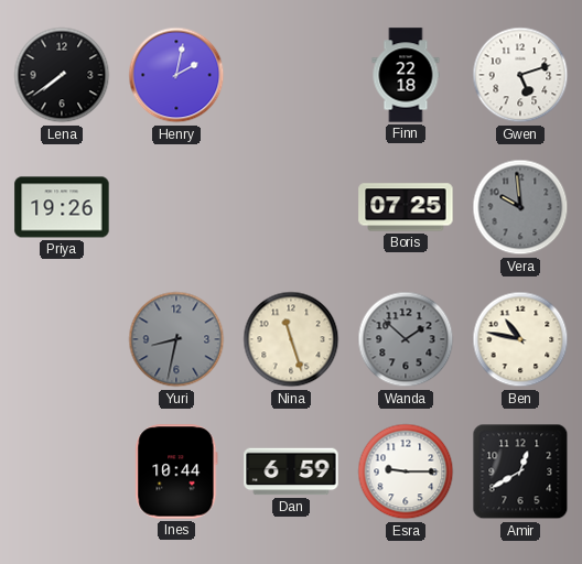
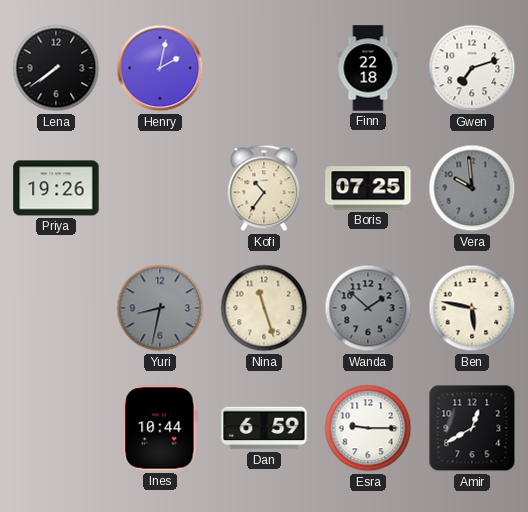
Gwen: 5:12 -> 7:12
Kofi: none -> 10:36
Ben: 10:47 -> 5:47
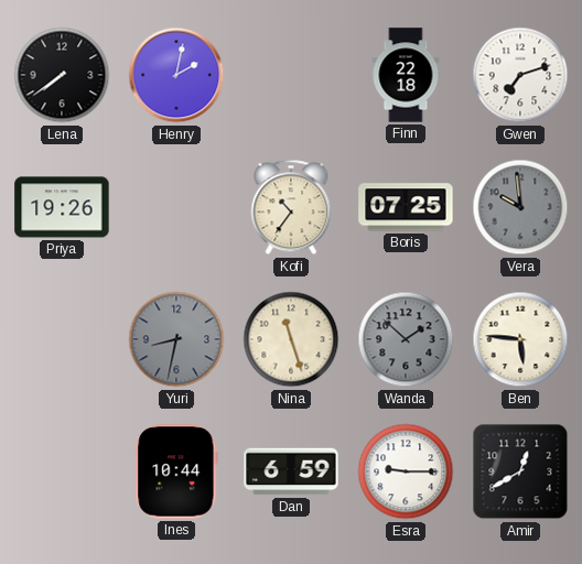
Ben: 5:47 -> 5:46
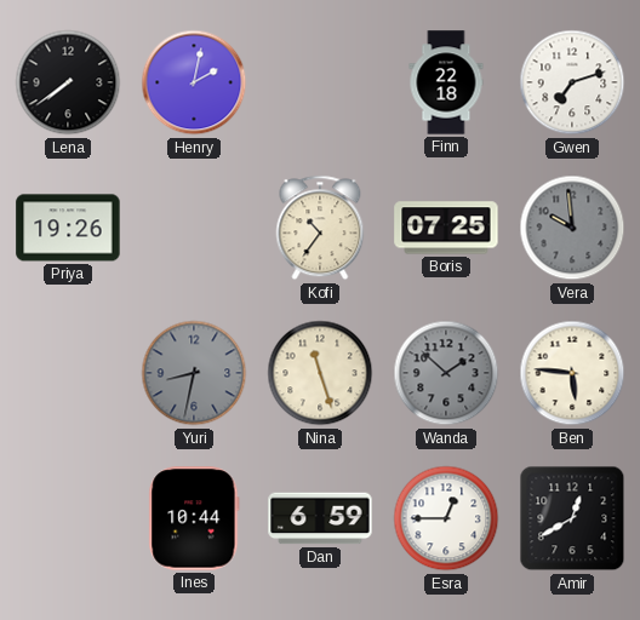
Esra: 9:15 -> 12:45
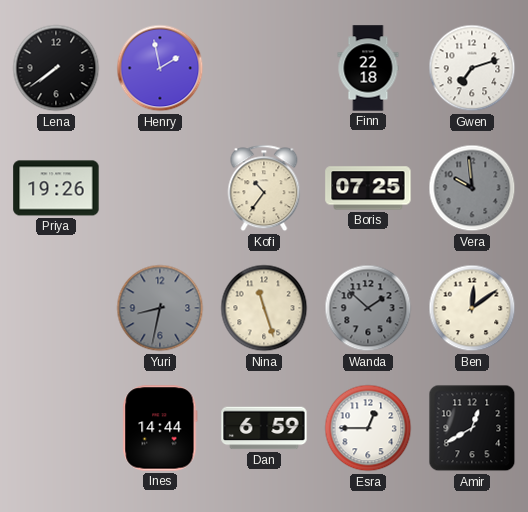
Henry: 2:02 -> 1:58
Ben: 5:46 -> 12:09
Ines: 10:44 -> 14:44
